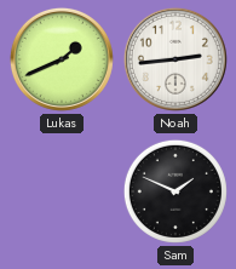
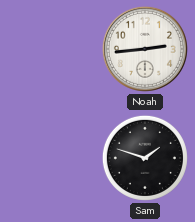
Lukas: 1:41 -> none
Sam: 1:49 -> 1:48
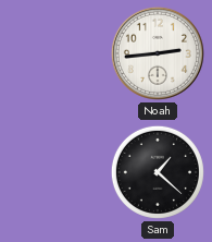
Sam: 1:48 -> 1:22
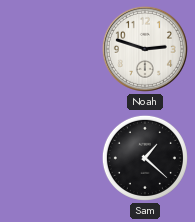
Noah: 2:44 -> 2:48
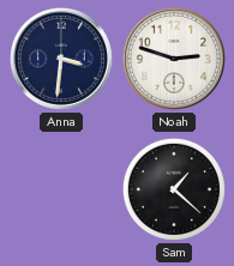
Anna: none -> 3:31
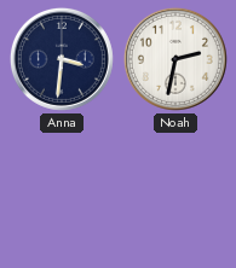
Noah: 2:48 -> 2:32
Sam: 1:22 -> none
